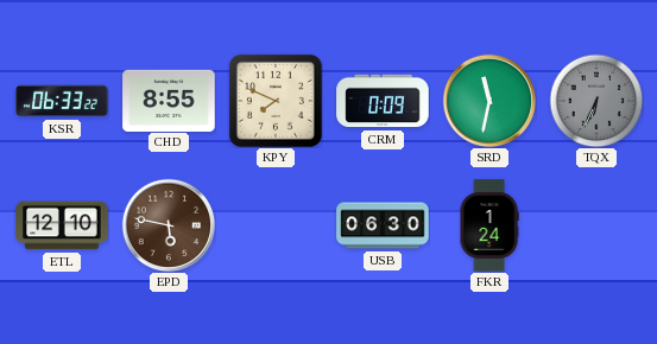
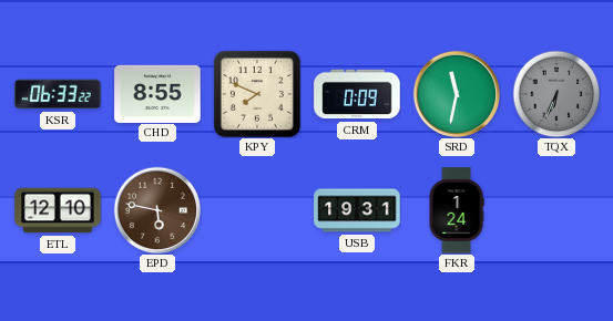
USB: 06:30 -> 19:31
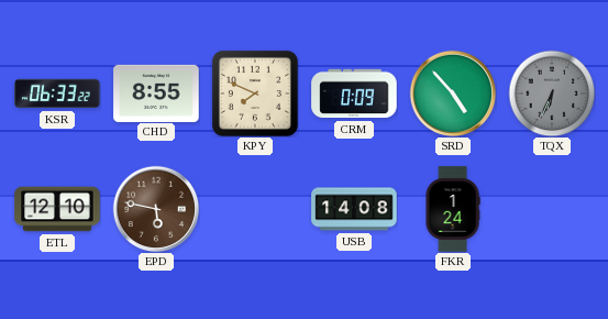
SRD: 11:32 -> 4:53
USB: 19:31 -> 14:08
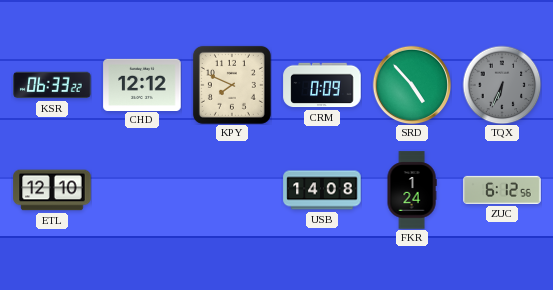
CHD: 8:55 -> 12:12
EPD: 5:47 -> none
ZUC: none -> 6:12
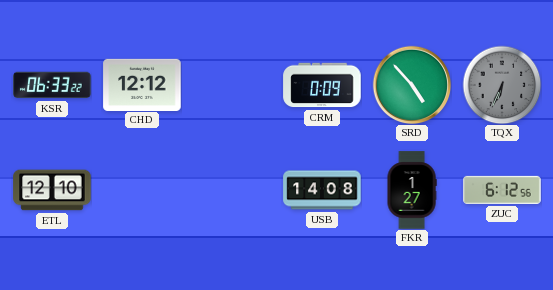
KPY: 7:49 -> none
FKR: 1:24 -> 1:27
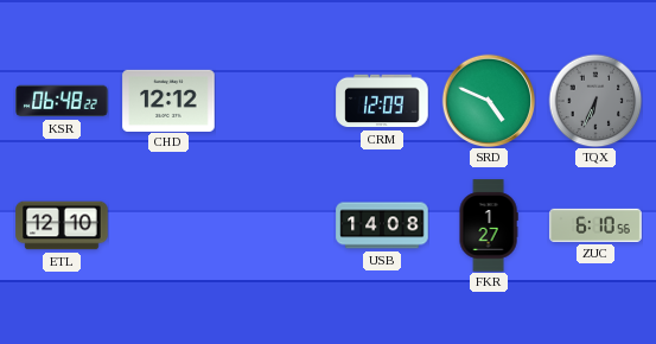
KSR: 06:33 -> 06:48
CRM: 0:09 -> 12:09
SRD: 4:53 -> 4:49
ZUC: 6:12 -> 6:10
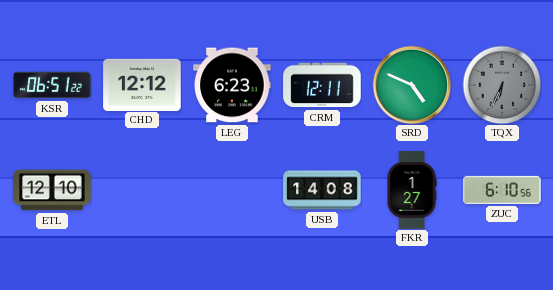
KSR: 06:48 -> 06:51
LEG: none -> 6:23
CRM: 12:09 -> 12:11
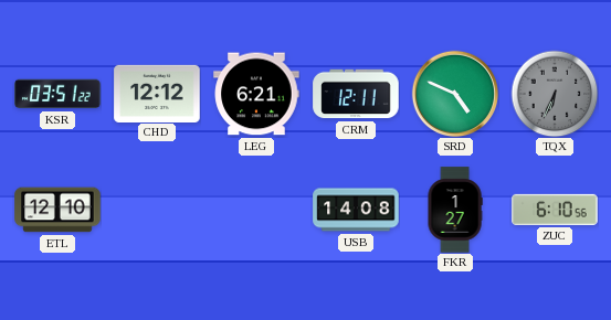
KSR: 06:51 -> 03:51
LEG: 6:23 -> 6:21
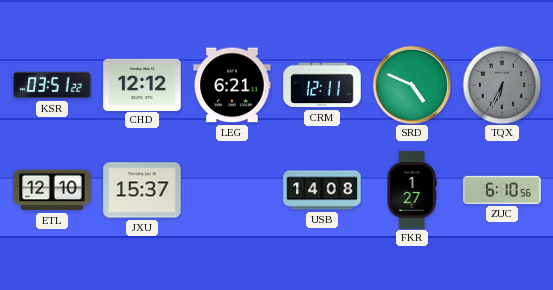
JXU: none -> 15:37
